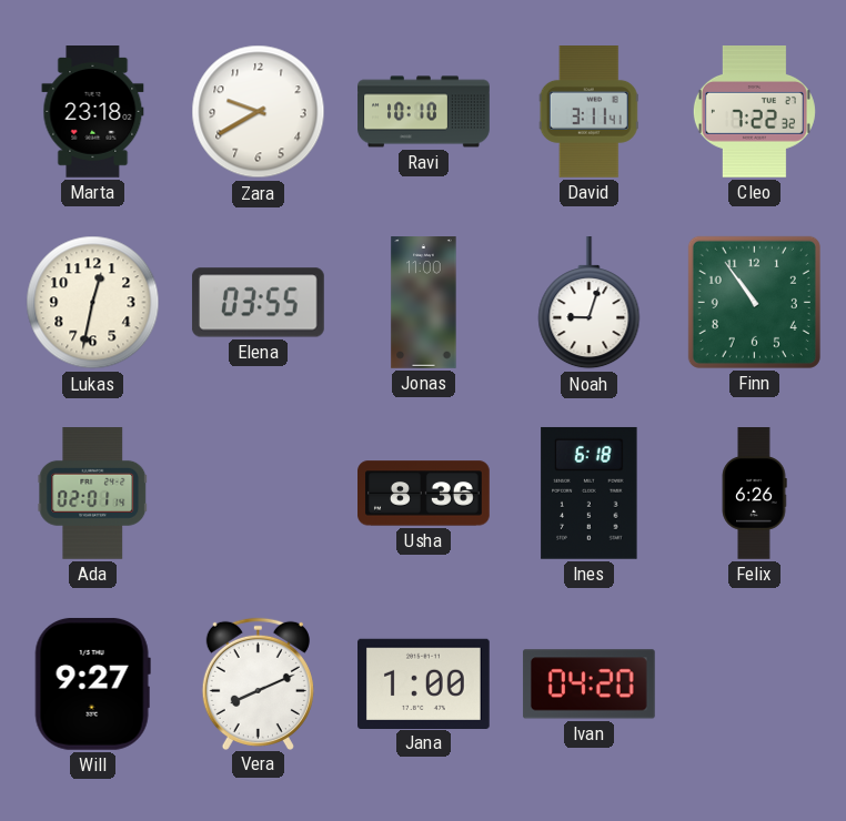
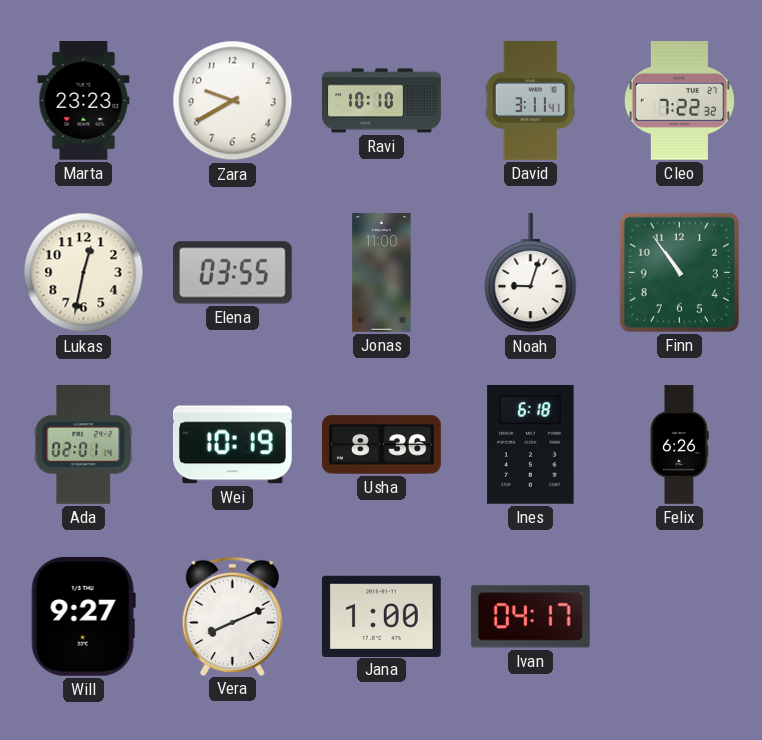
Marta: 23:18 -> 23:23
Wei: none -> 10:19
Ivan: 04:20 -> 04:17
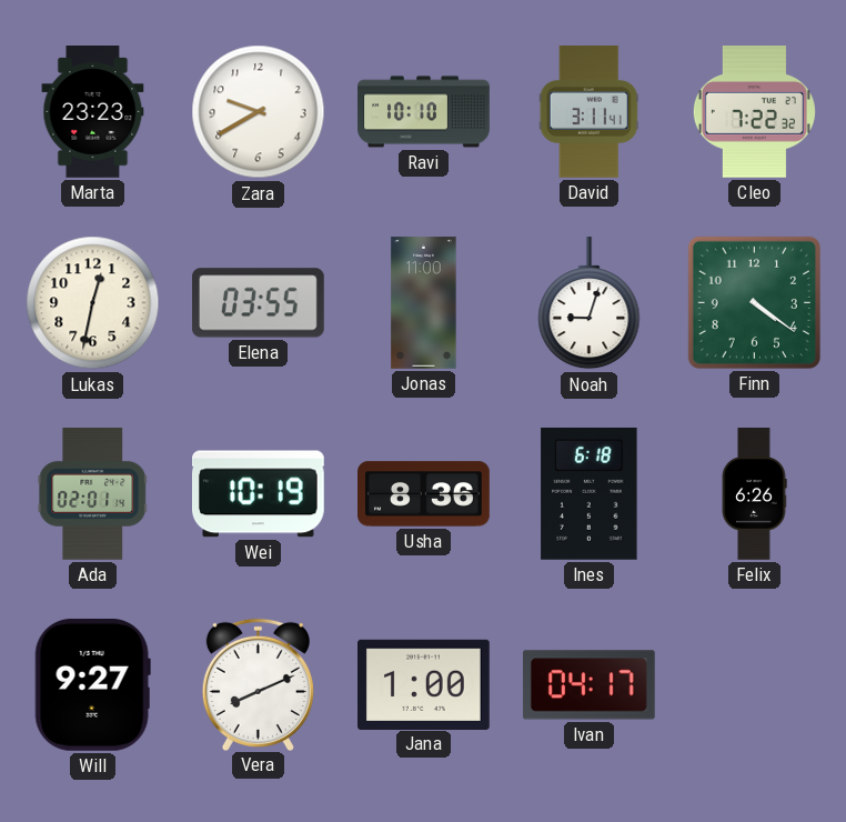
Finn: 10:54 -> 4:21
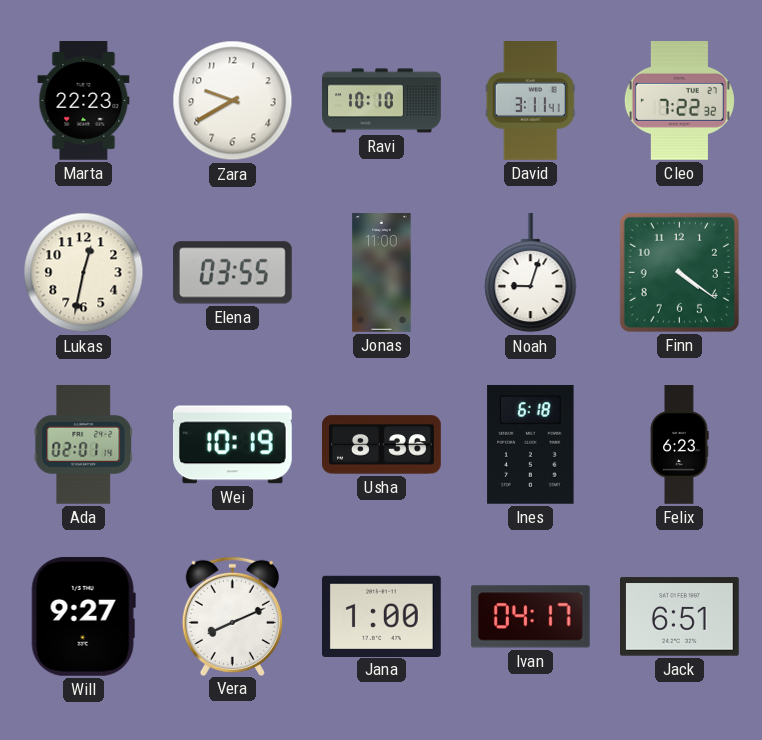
Marta: 23:23 -> 22:23
Felix: 6:26 -> 6:23
Jack: none -> 6:51
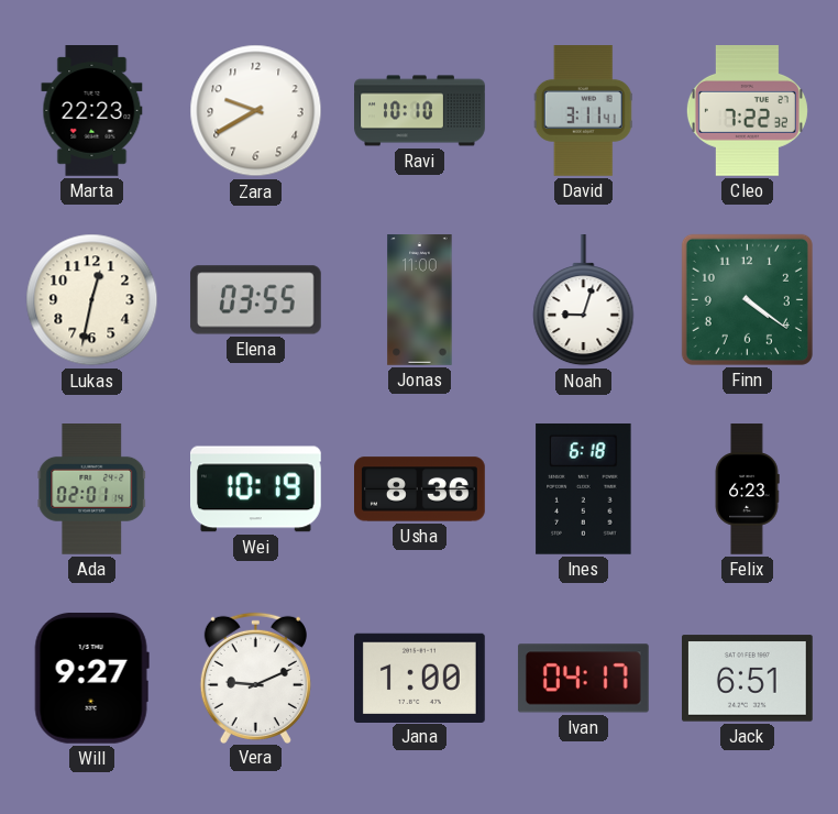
Vera: 8:11 -> 9:11
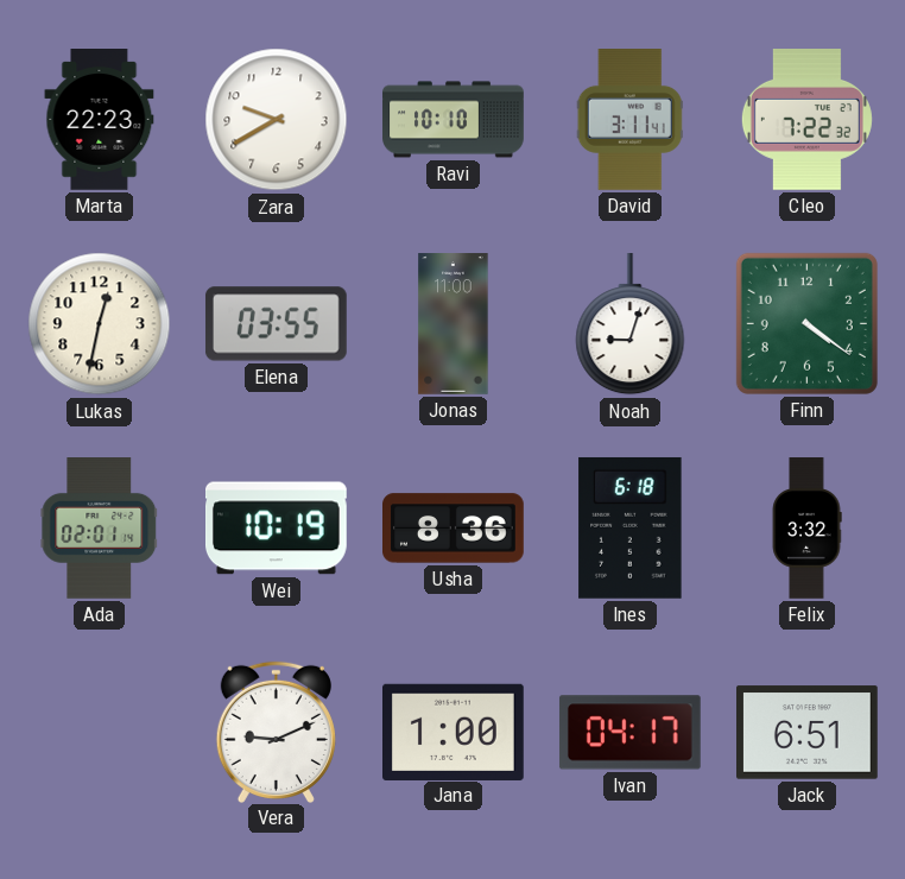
Felix: 6:23 -> 3:32
Will: 9:27 -> none
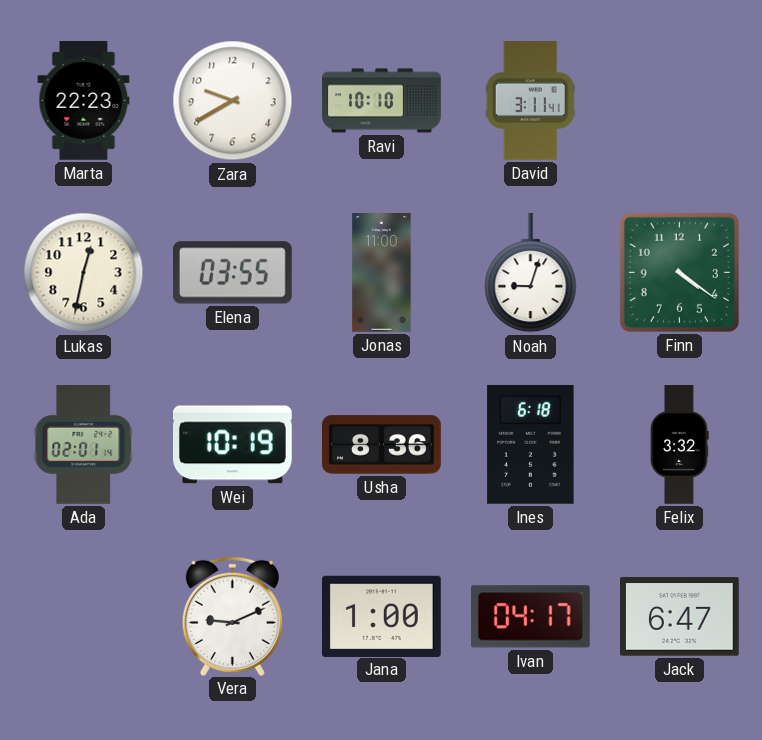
Cleo: 7:22 -> none
Jack: 6:51 -> 6:47
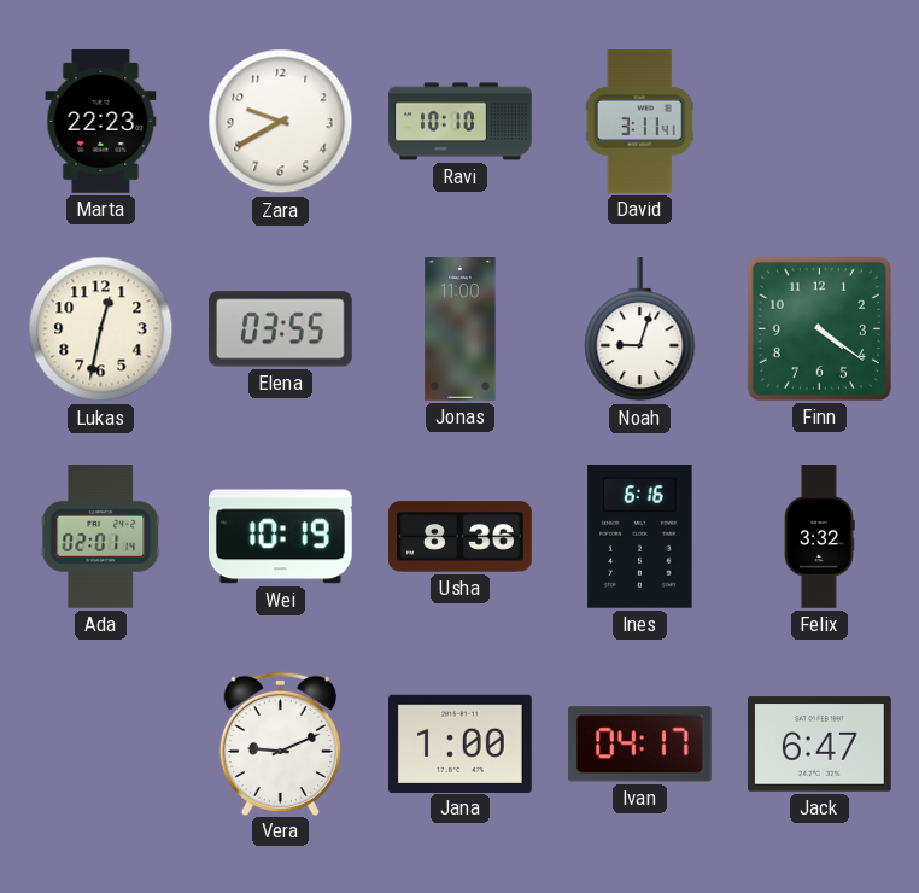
Ines: 6:18 -> 6:16
